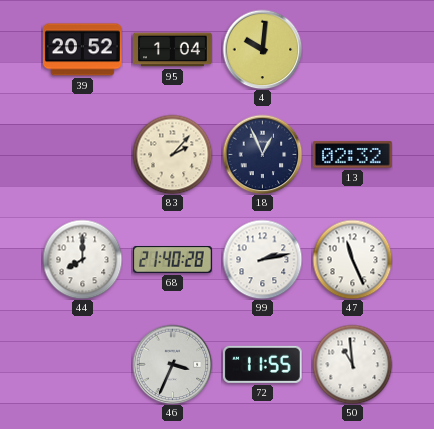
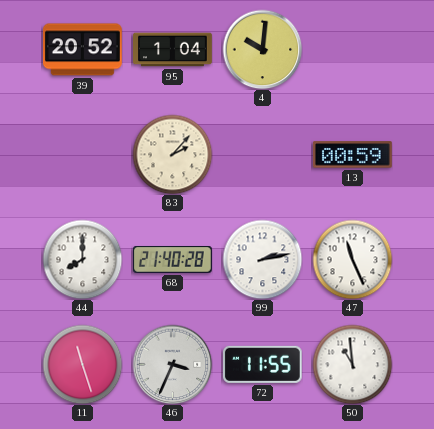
18: 12:56 -> none
13: 02:32 -> 00:59
11: none -> 11:27
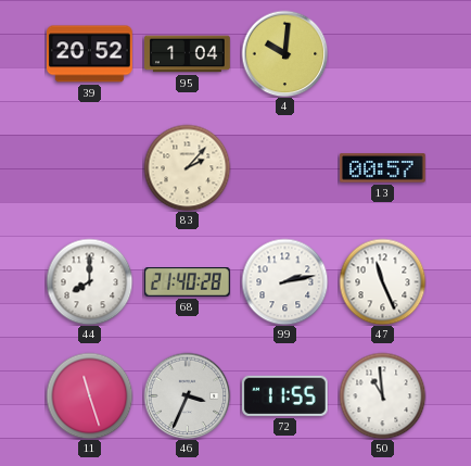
13: 00:59 -> 00:57
